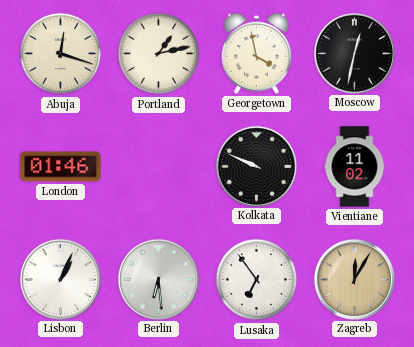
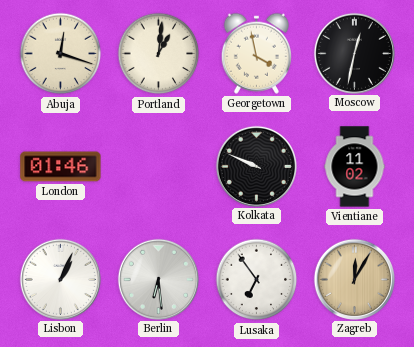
Portland: 1:13 -> 1:01
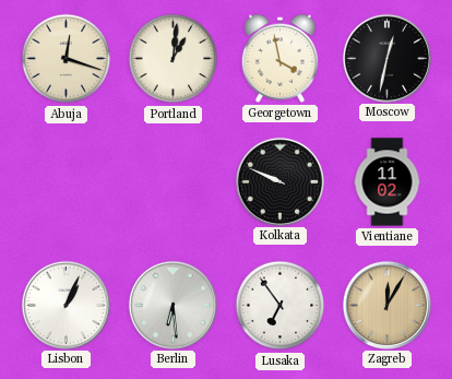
London: 01:46 -> none
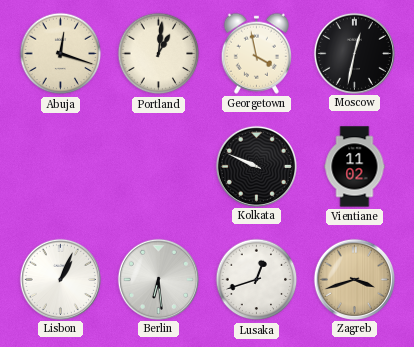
Lusaka: 6:54 -> 12:42
Zagreb: 12:05 -> 3:42
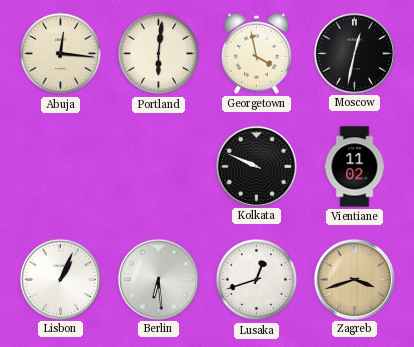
Abuja: 12:18 -> 12:16
Portland: 1:01 -> 6:01
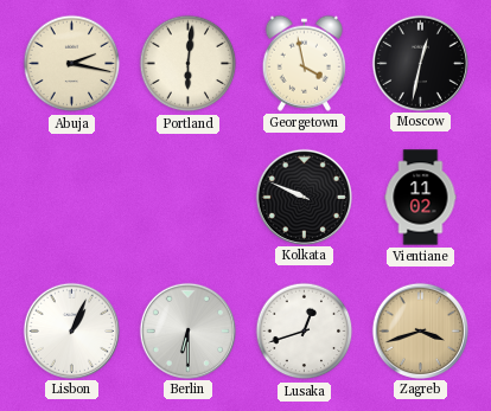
Abuja: 12:16 -> 2:17
Berlin: 6:29 -> 6:30
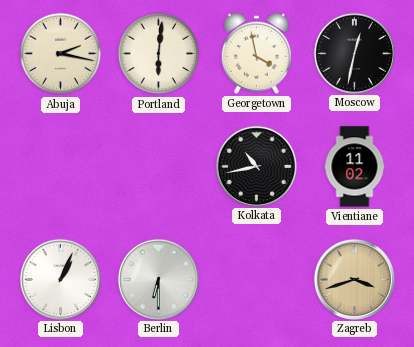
Kolkata: 9:49 -> 10:43
Lusaka: 12:42 -> none
